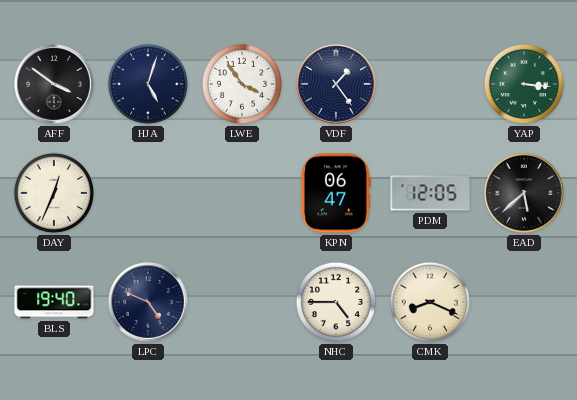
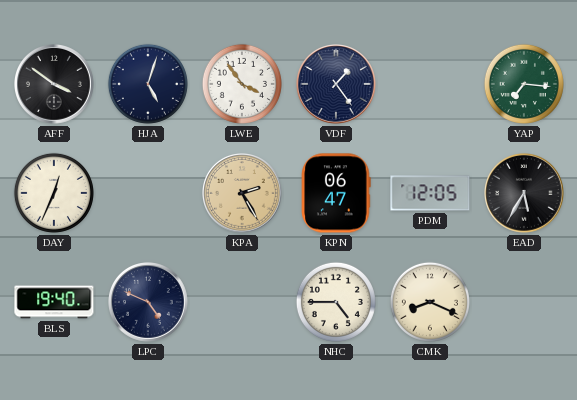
YAP: 3:16 -> 7:16
KPA: none -> 2:25
EAD: 5:38 -> 5:35
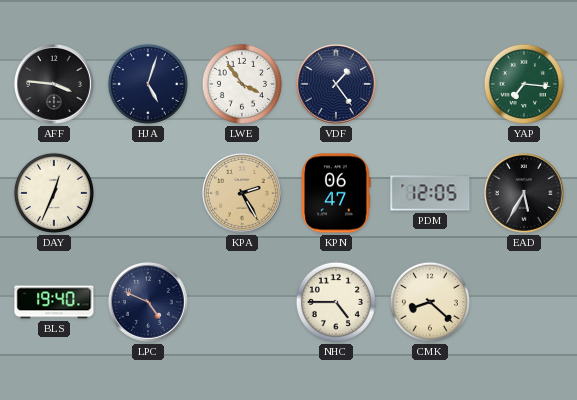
AFF: 3:51 -> 3:46
CMK: 8:19 -> 8:22
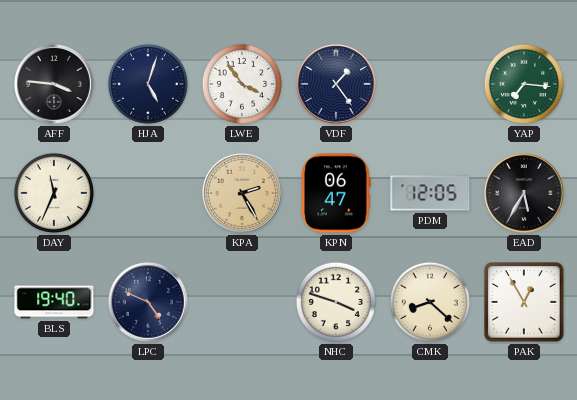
DAY: 12:34 -> 11:34
NHC: 4:45 -> 3:48
PAK: none -> 12:55
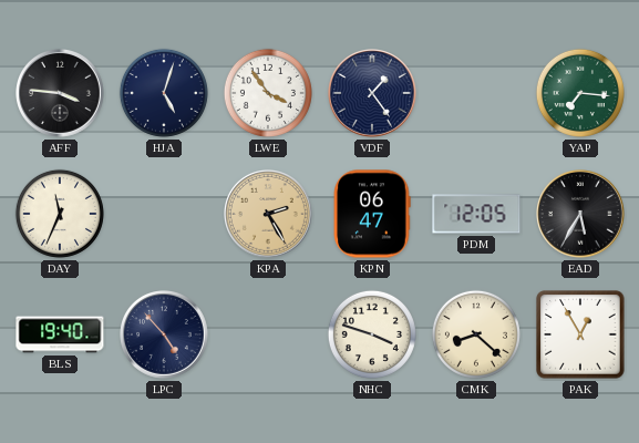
LPC: 4:49 -> 4:53
